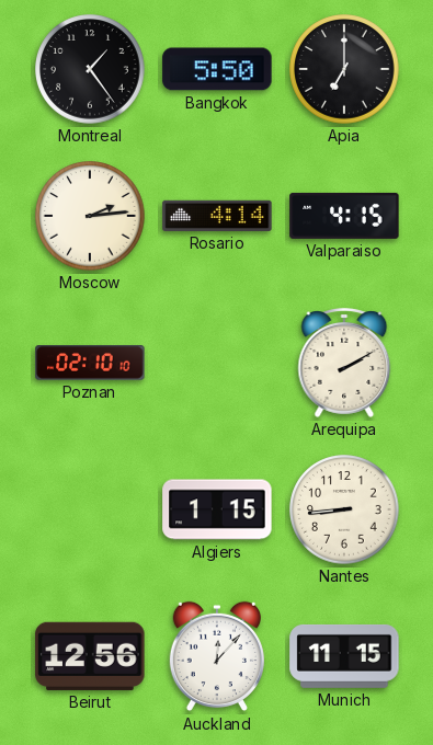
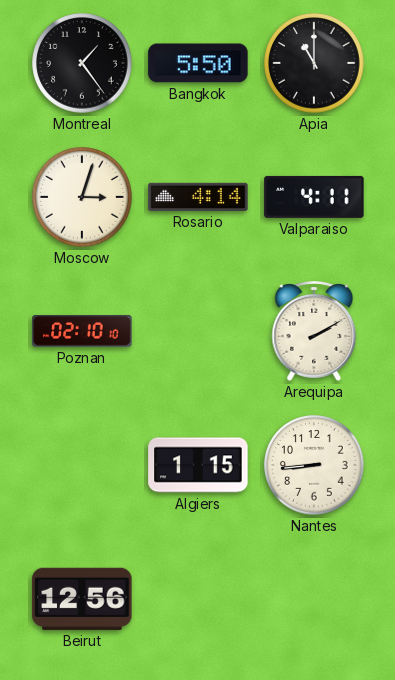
Apia: 7:00 -> 11:00
Moscow: 2:14 -> 3:03
Valparaiso: 4:15 -> 4:11
Auckland: 12:07 -> none
Munich: 11:15 -> none
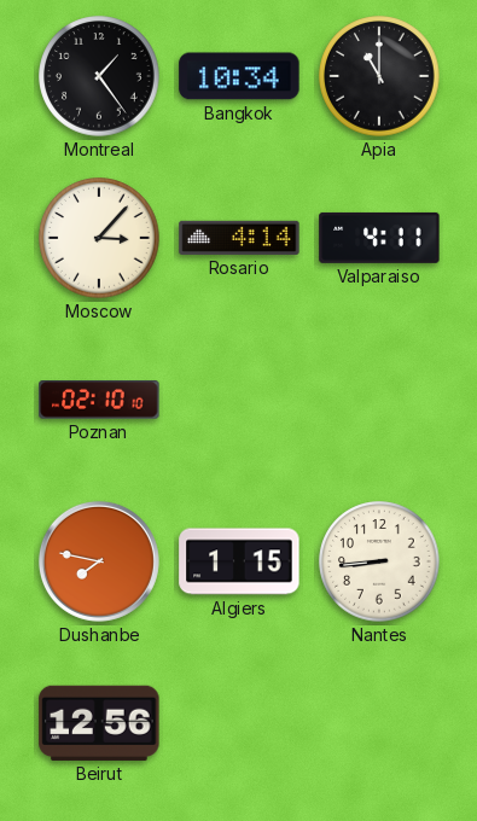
Bangkok: 5:50 -> 10:34
Moscow: 3:03 -> 3:07
Arequipa: 2:10 -> none
Dushanbe: none -> 7:47
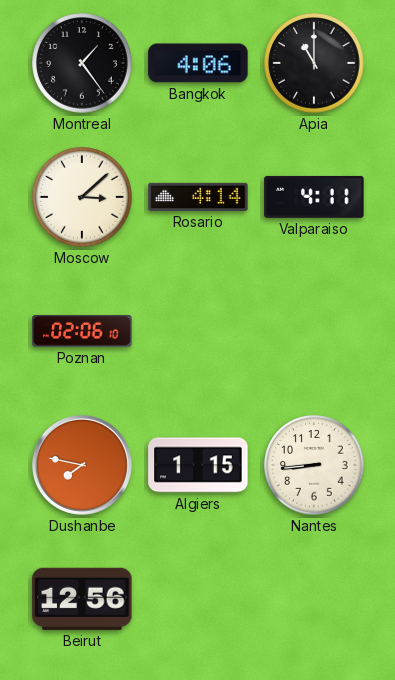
Bangkok: 10:34 -> 4:06
Moscow: 3:07 -> 3:08
Poznan: 02:10 -> 02:06
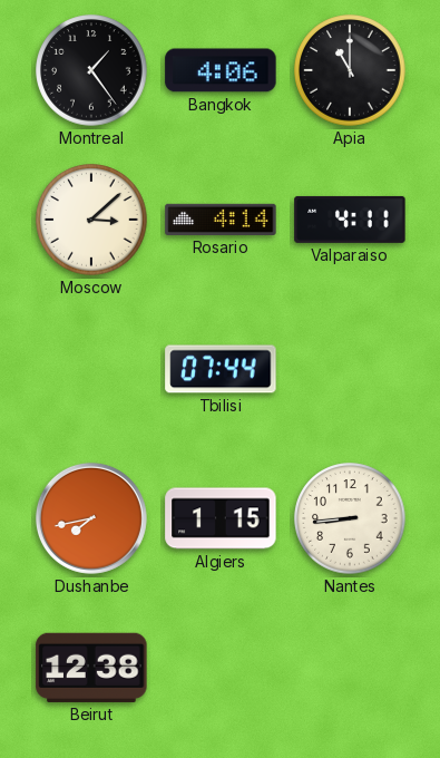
Poznan: 02:06 -> none
Tbilisi: none -> 07:44
Dushanbe: 7:47 -> 7:43
Beirut: 12:56 -> 12:38
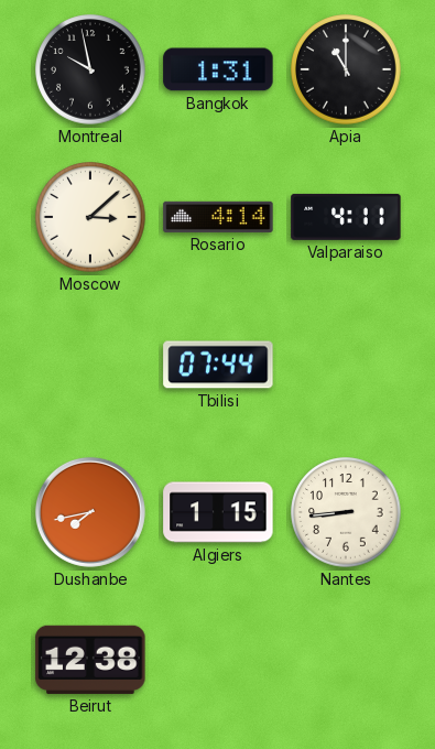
Montreal: 1:24 -> 9:58
Bangkok: 4:06 -> 1:31
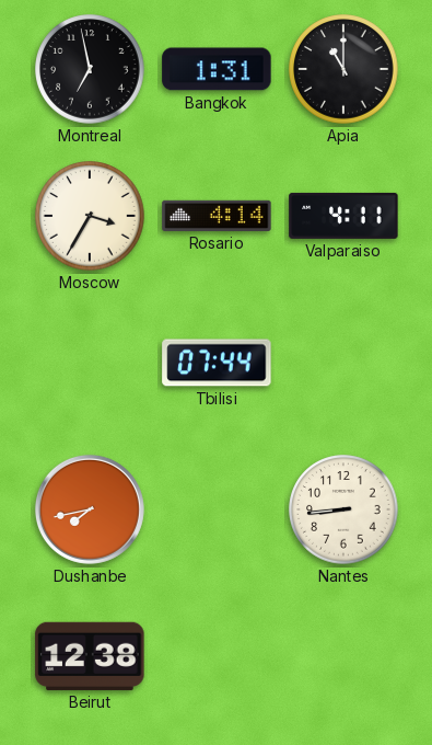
Montreal: 9:58 -> 6:58
Moscow: 3:08 -> 3:35
Algiers: 1:15 -> none
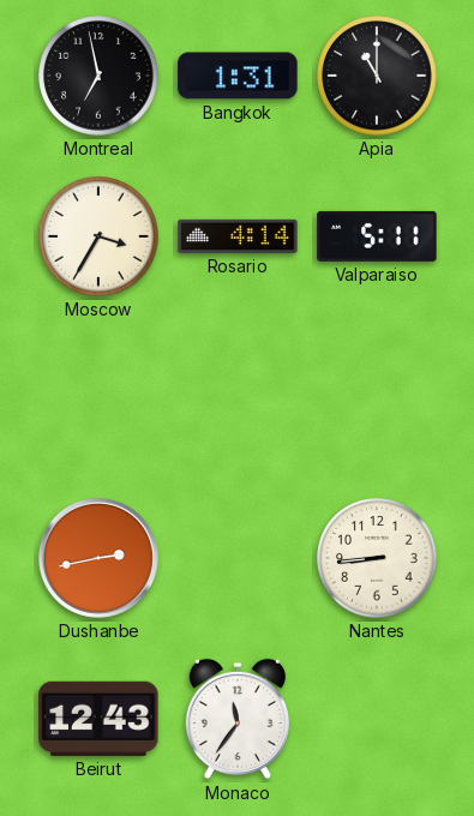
Valparaiso: 4:11 -> 5:11
Tbilisi: 07:44 -> none
Dushanbe: 7:43 -> 2:43
Beirut: 12:38 -> 12:43
Monaco: none -> 11:36
